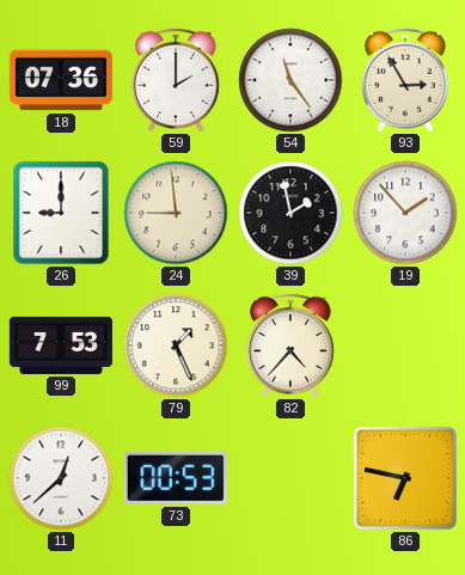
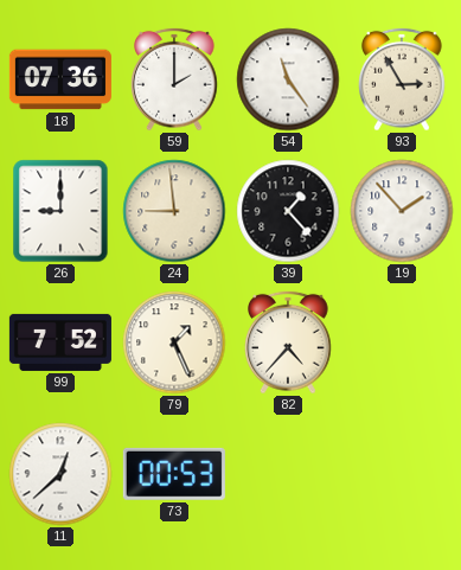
39: 1:58 -> 1:23
99: 7:53 -> 7:52
86: 6:47 -> none
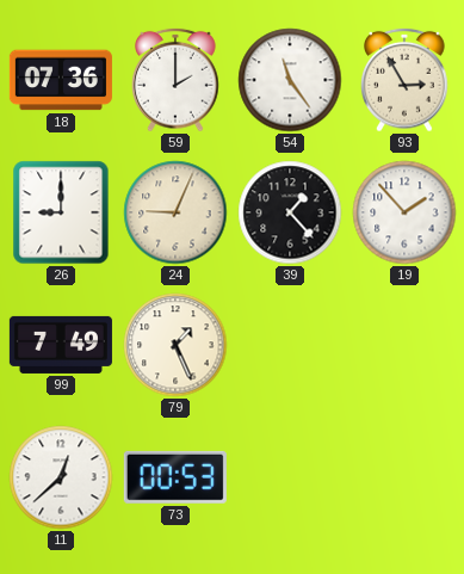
24: 8:59 -> 9:04
99: 7:52 -> 7:49
82: 4:37 -> none
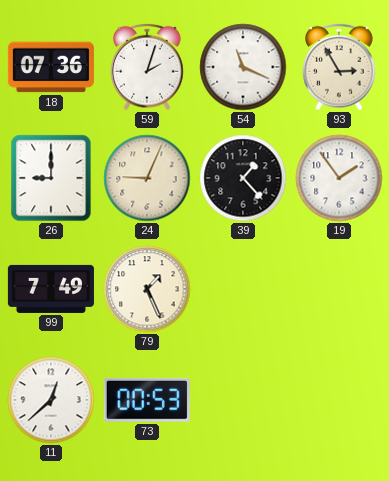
59: 2:00 -> 2:03
54: 11:24 -> 11:19
19: 1:53 -> 1:54
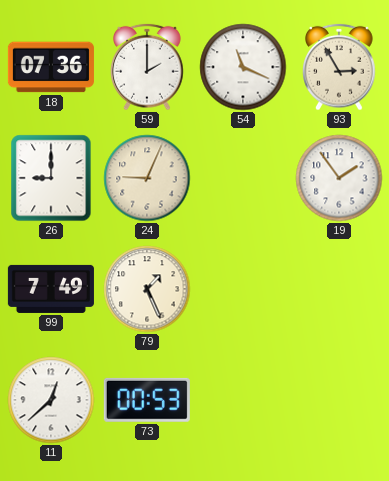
59: 2:03 -> 2:00
39: 1:23 -> none
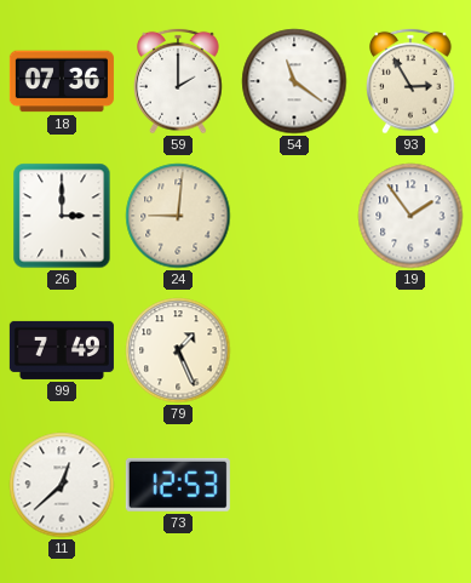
54: 11:19 -> 11:21
26: 9:00 -> 3:00
24: 9:04 -> 9:01
73: 00:53 -> 12:53
